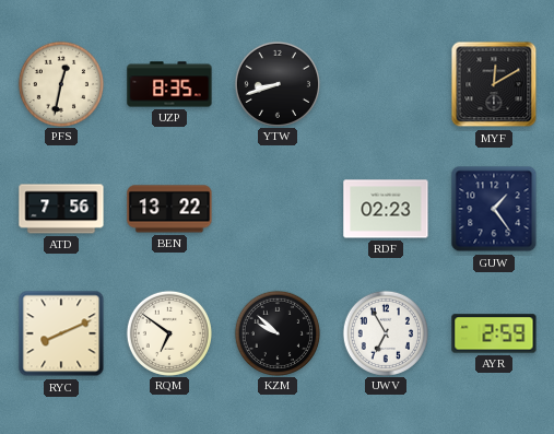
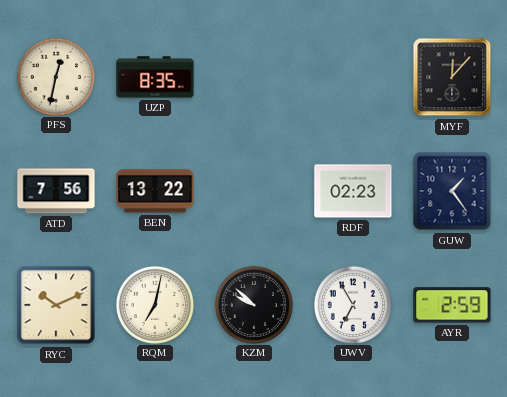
YTW: 8:42 -> none
MYF: 12:10 -> 12:07
RYC: 8:11 -> 10:11
RQM: 6:51 -> 7:02
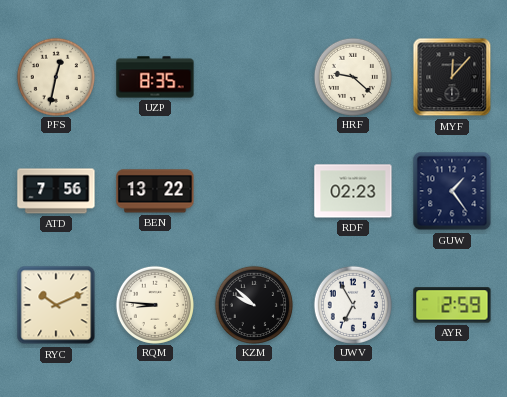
HRF: none -> 9:22
RQM: 7:02 -> 8:46
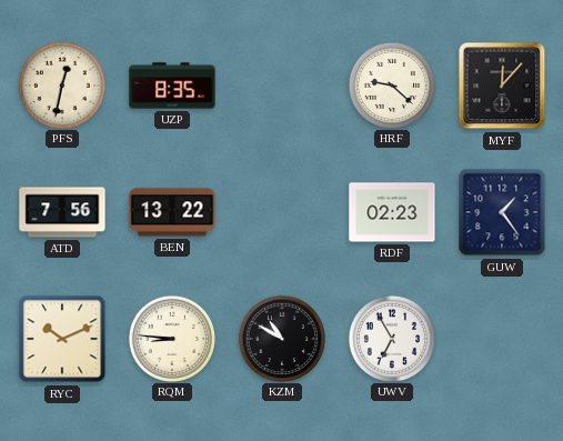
KZM: 9:52 -> 10:50
AYR: 2:59 -> none
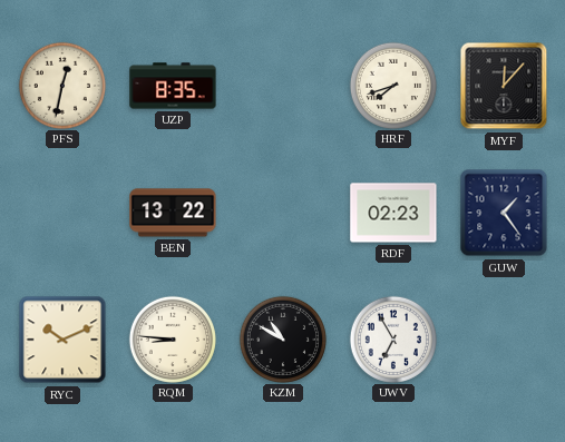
HRF: 9:22 -> 7:42
ATD: 7:56 -> none
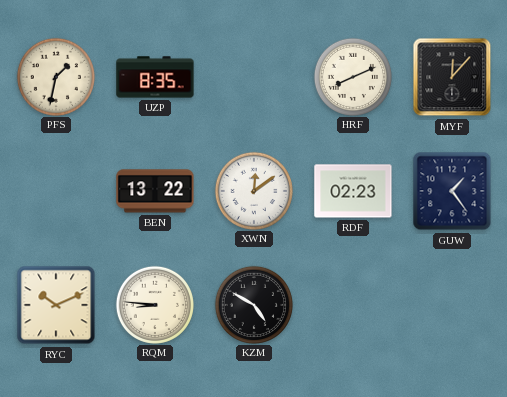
PFS: 12:32 -> 1:32
HRF: 7:42 -> 8:11
XWN: none -> 12:09
KZM: 10:50 -> 4:50
UWV: 6:55 -> none
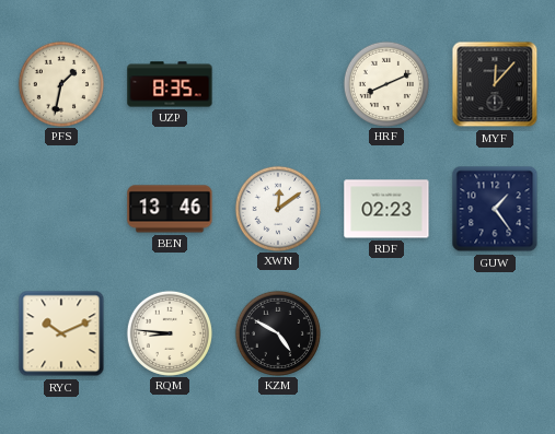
BEN: 13:22 -> 13:46
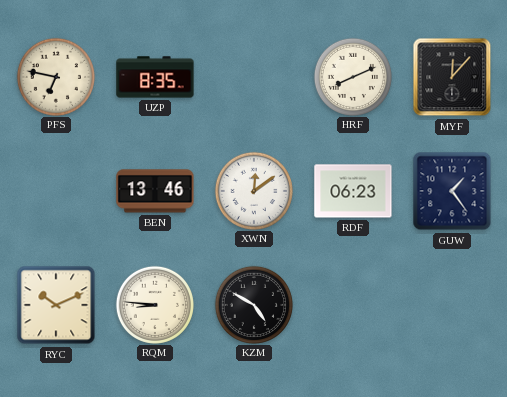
PFS: 1:32 -> 6:47
RDF: 02:23 -> 06:23
